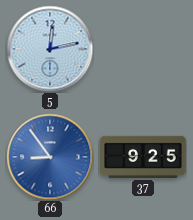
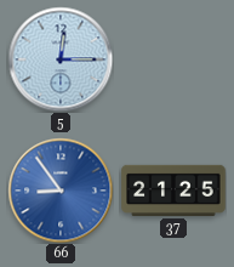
5: 12:13 -> 12:15
37: 9:25 -> 21:25
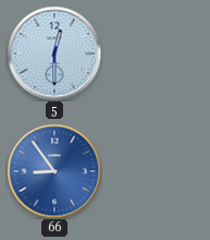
5: 12:15 -> 12:30
37: 21:25 -> none
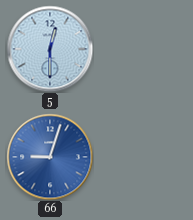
66: 8:54 -> 9:03
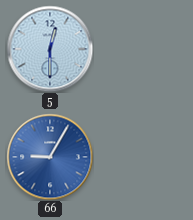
66: 9:03 -> 9:05
